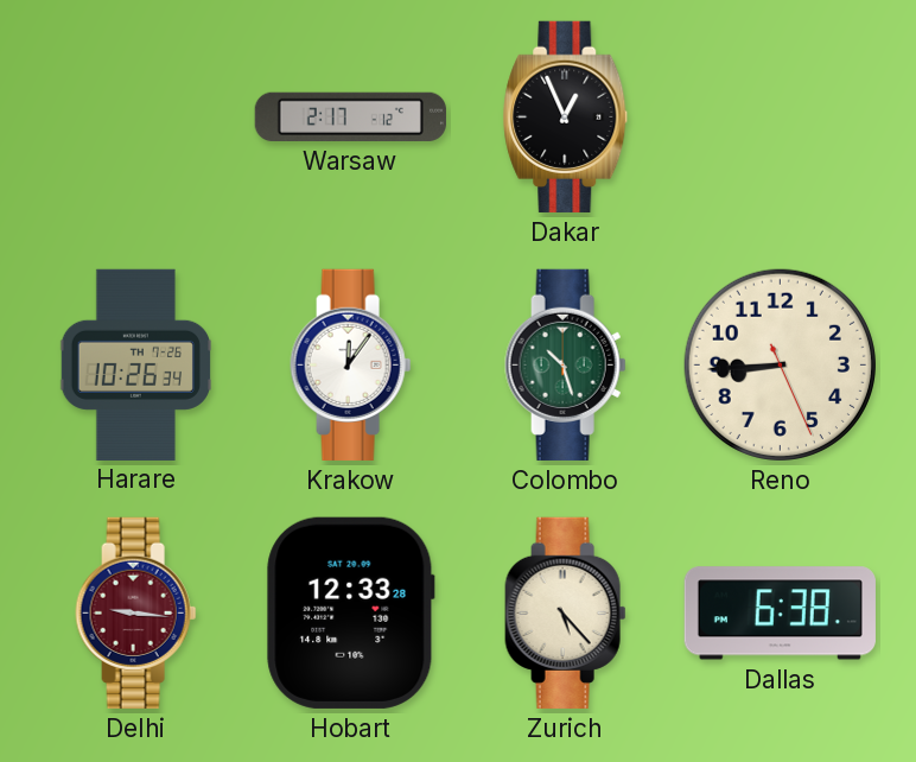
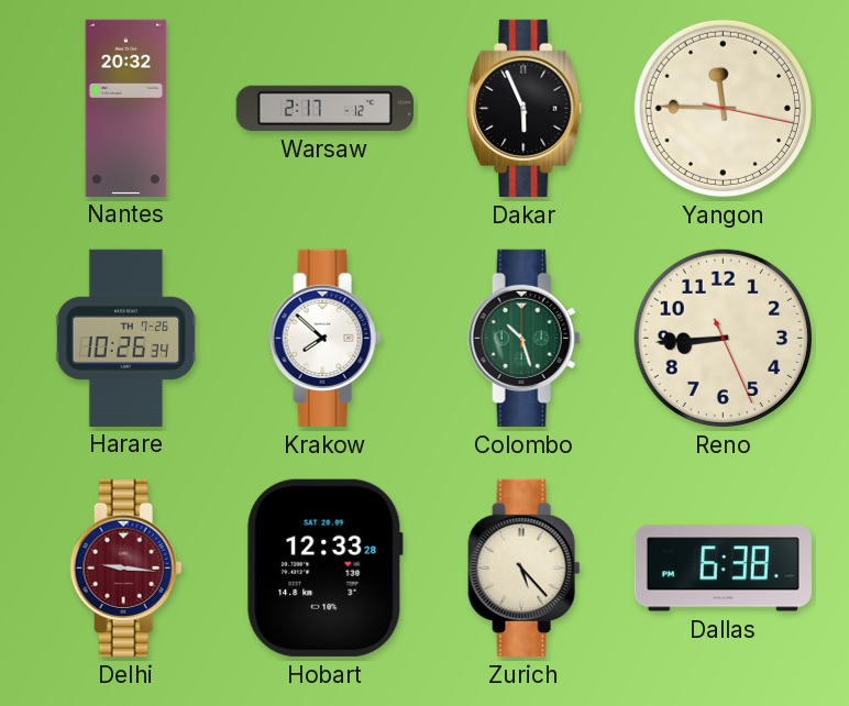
Nantes: none -> 20:32
Dakar: 12:56 -> 5:56
Yangon: none -> 11:45
Krakow: 12:06 -> 7:52
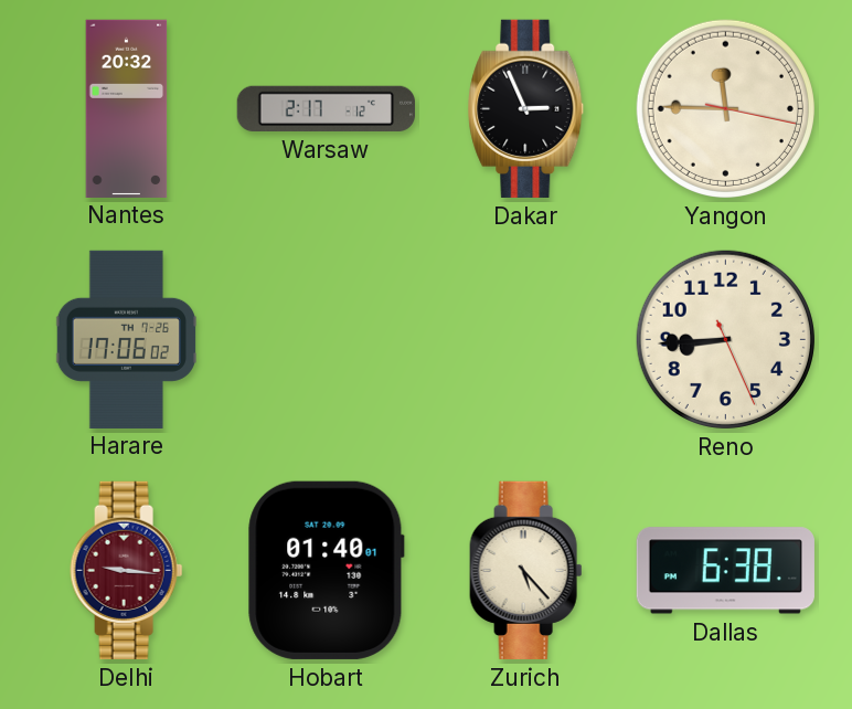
Dakar: 5:56 -> 2:56
Harare: 10:26 -> 17:06
Krakow: 7:52 -> none
Colombo: 10:27 -> none
Hobart: 12:33 -> 01:40
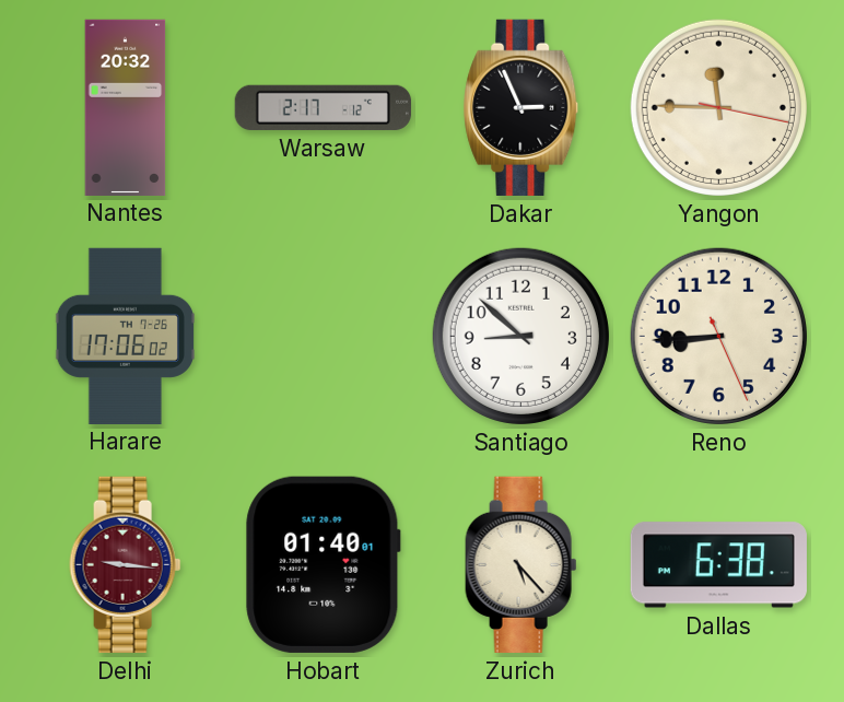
Santiago: none -> 8:52
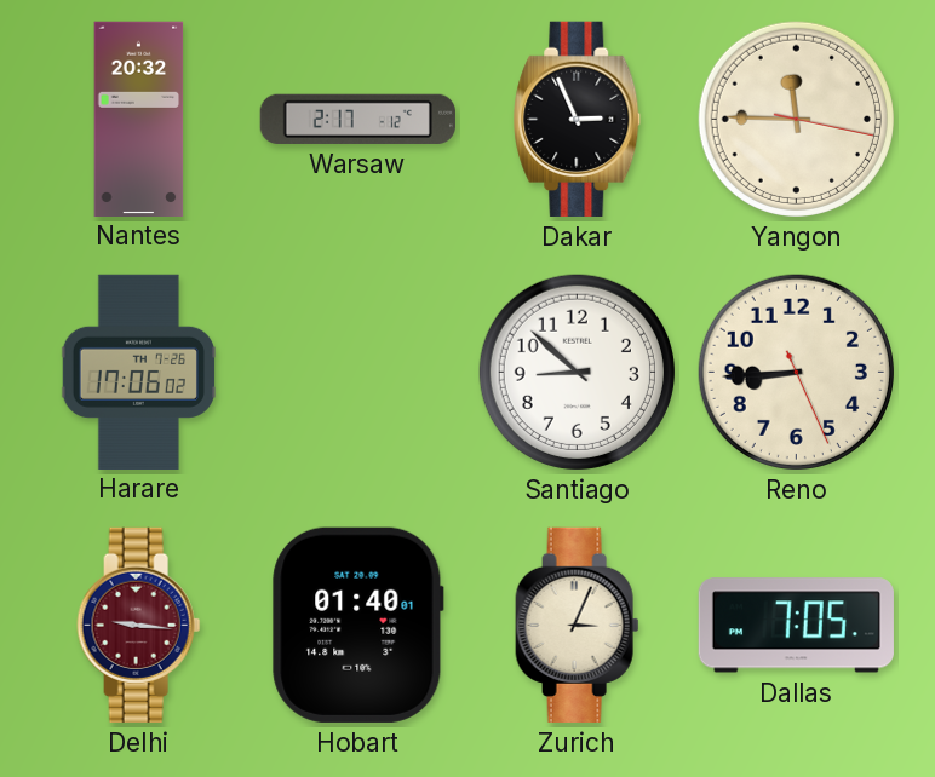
Zurich: 5:23 -> 3:04
Dallas: 6:38 -> 7:05
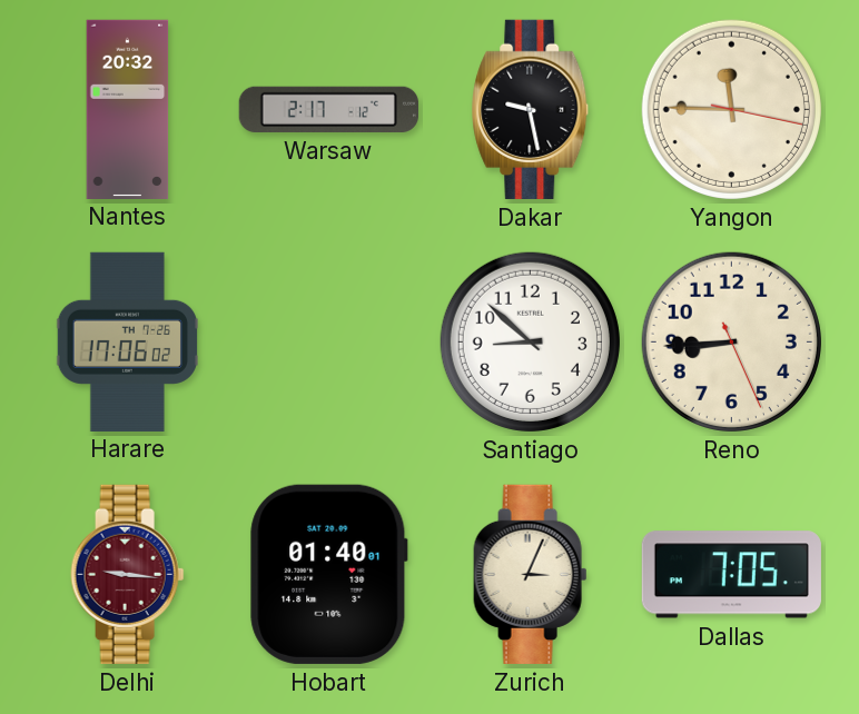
Dakar: 2:56 -> 9:28
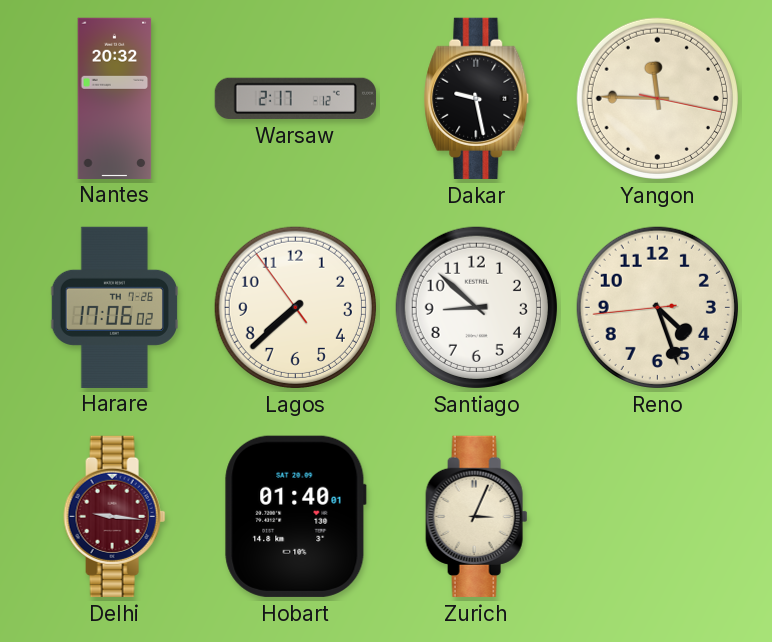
Lagos: none -> 7:37
Reno: 8:44 -> 4:26
Dallas: 7:05 -> none
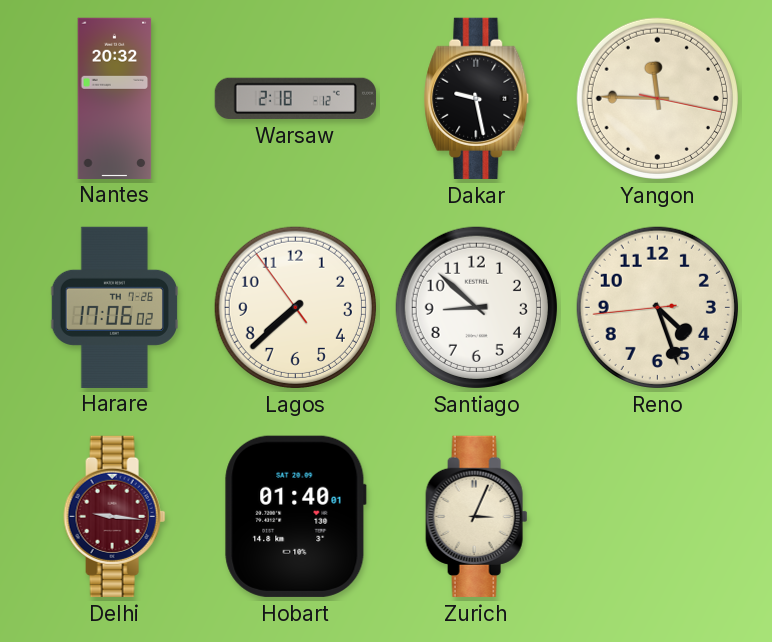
Warsaw: 2:17 -> 2:18
